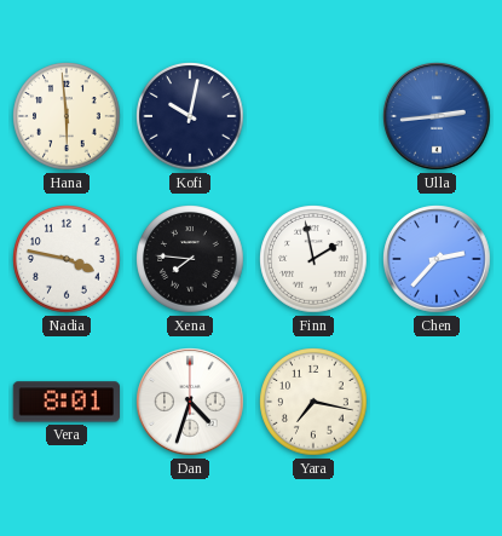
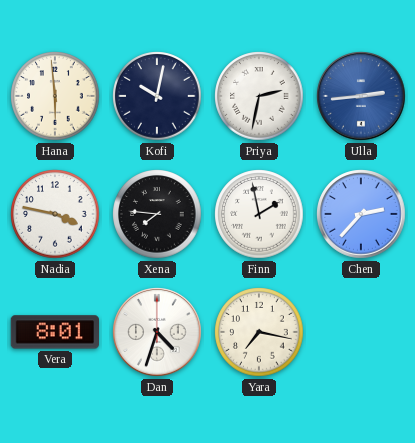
Priya: none -> 2:32
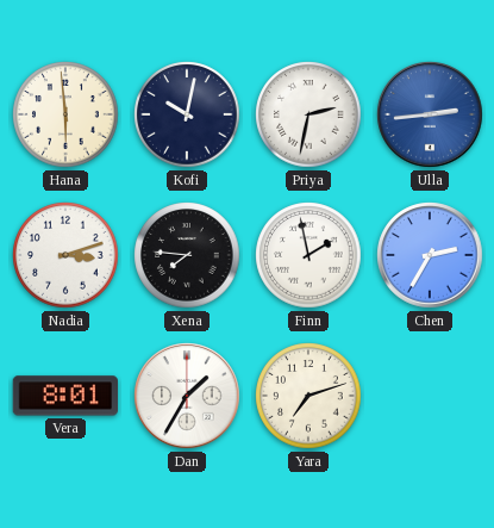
Nadia: 3:47 -> 3:12
Chen: 2:37 -> 2:35
Dan: 4:33 -> 1:35
Yara: 7:17 -> 7:12
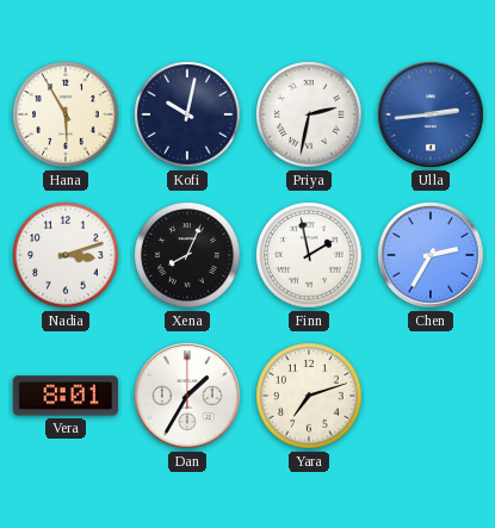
Hana: 5:59 -> 5:55
Xena: 7:46 -> 8:04
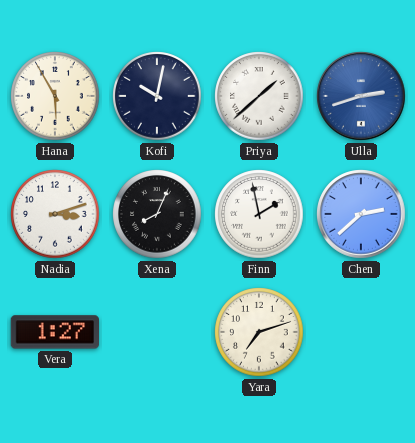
Priya: 2:32 -> 1:38
Ulla: 2:44 -> 2:42
Chen: 2:35 -> 2:38
Vera: 8:01 -> 1:27
Dan: 1:35 -> none
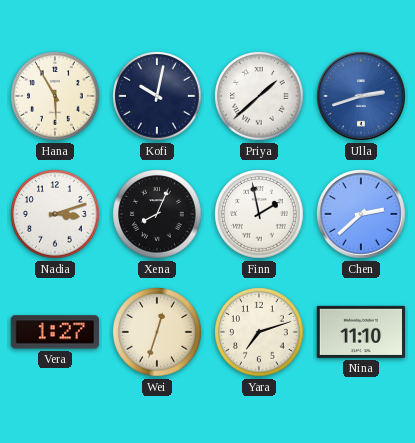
Wei: none -> 12:33
Nina: none -> 11:10
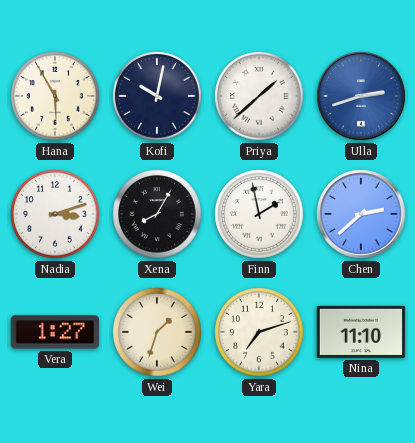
Xena: 8:04 -> 8:05
Wei: 12:33 -> 1:33
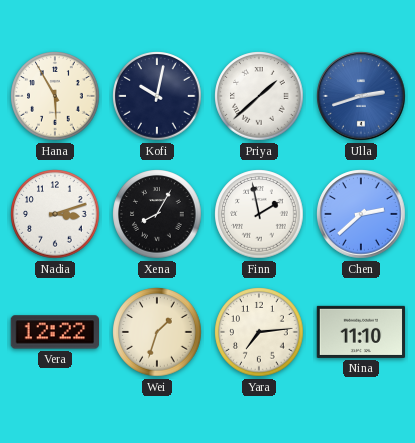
Vera: 1:27 -> 12:22
Yara: 7:12 -> 7:14
